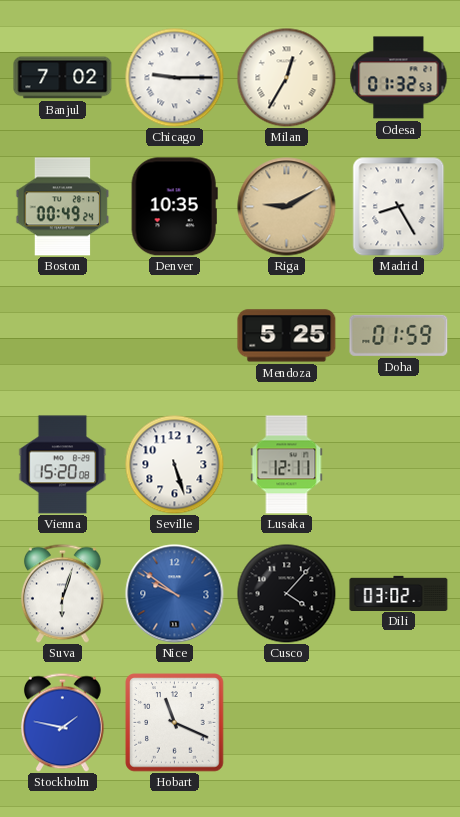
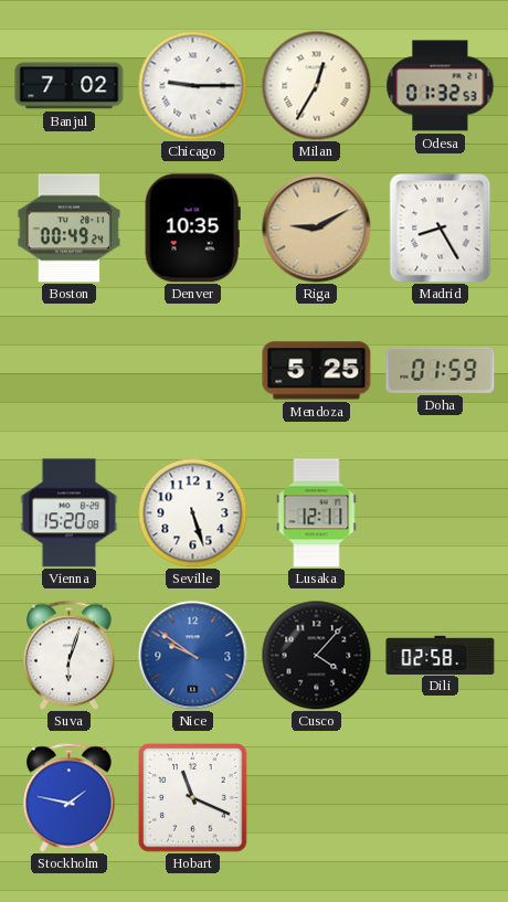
Dili: 03:02 -> 02:58
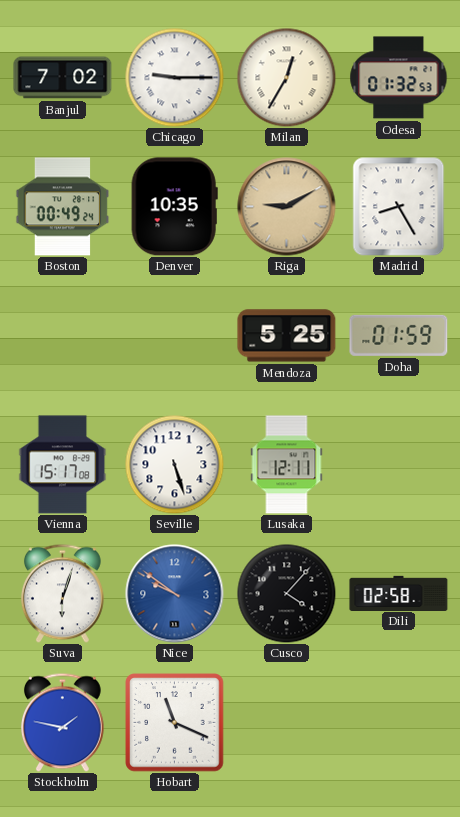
Vienna: 15:20 -> 15:17
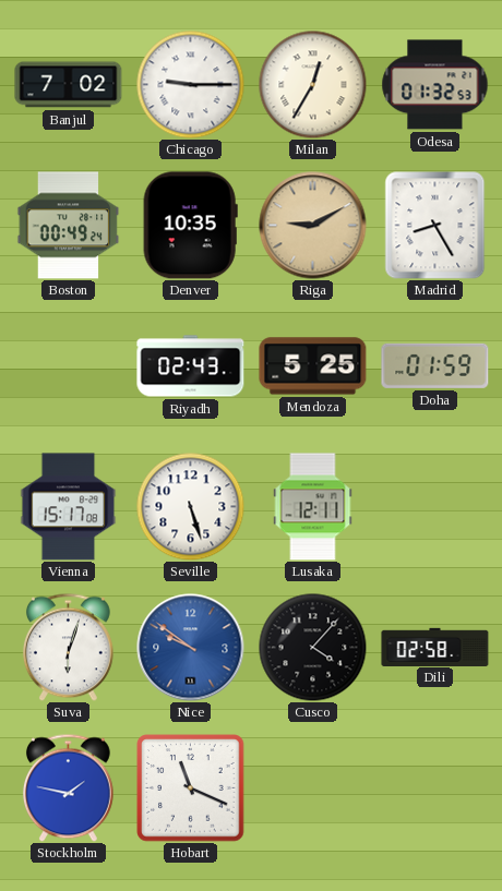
Riyadh: none -> 02:43
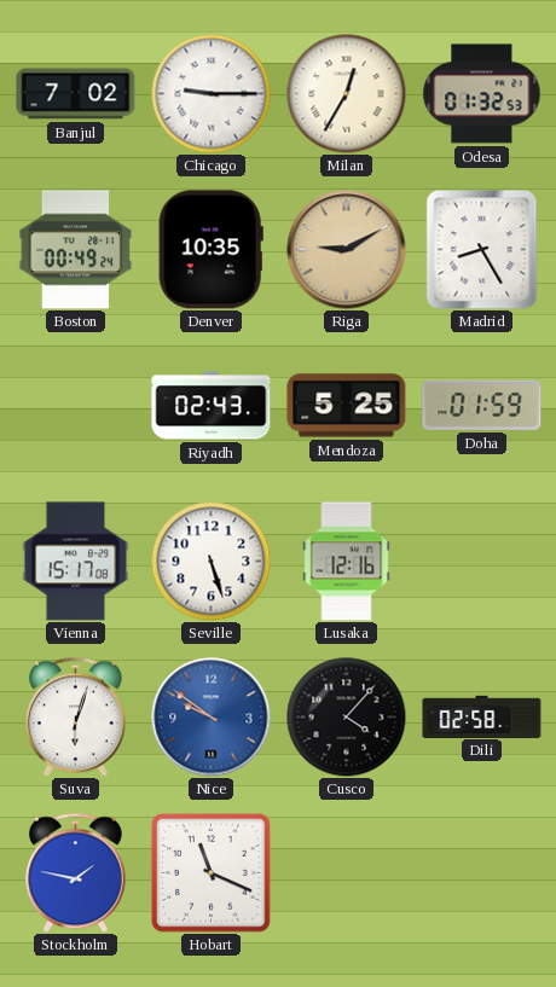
Lusaka: 12:11 -> 12:16
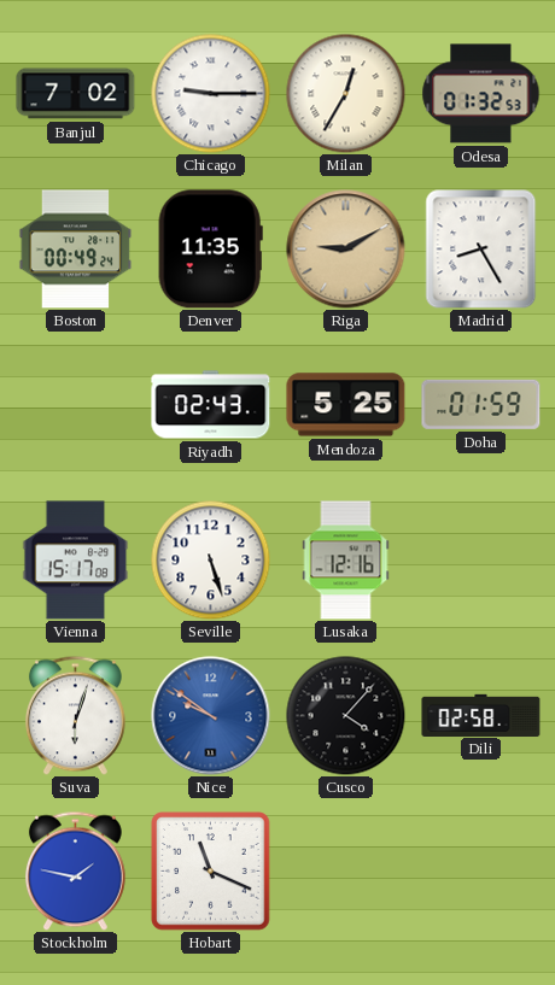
Denver: 10:35 -> 11:35
